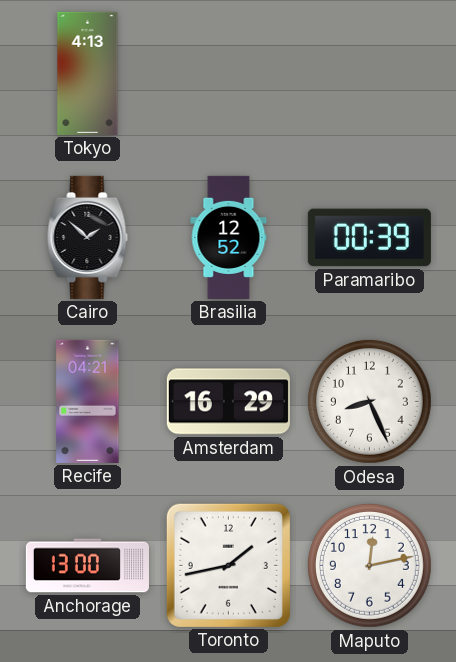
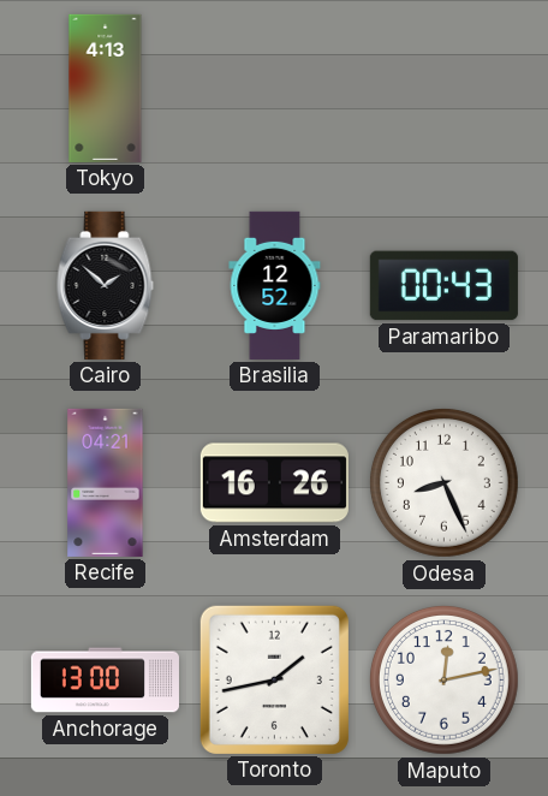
Paramaribo: 00:39 -> 00:43
Amsterdam: 16:29 -> 16:26
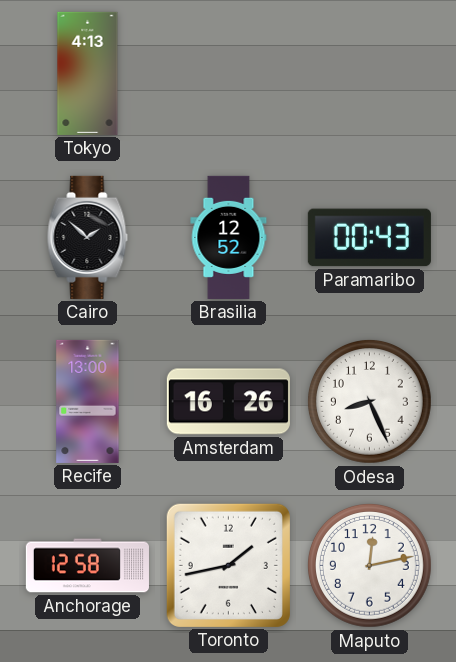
Recife: 04:21 -> 13:00
Anchorage: 13:00 -> 12:58
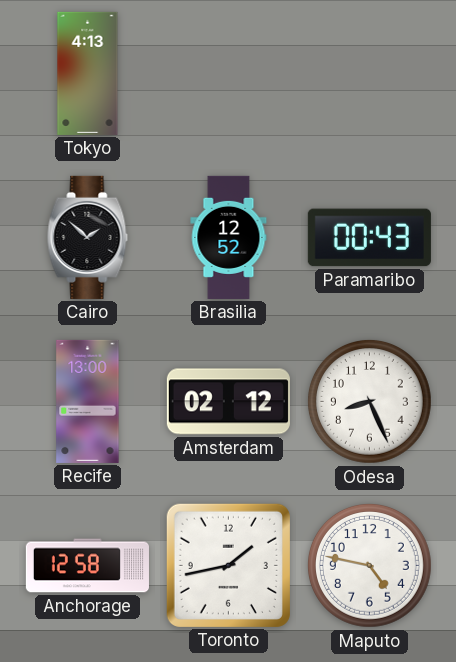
Amsterdam: 16:26 -> 02:12
Maputo: 12:13 -> 4:47
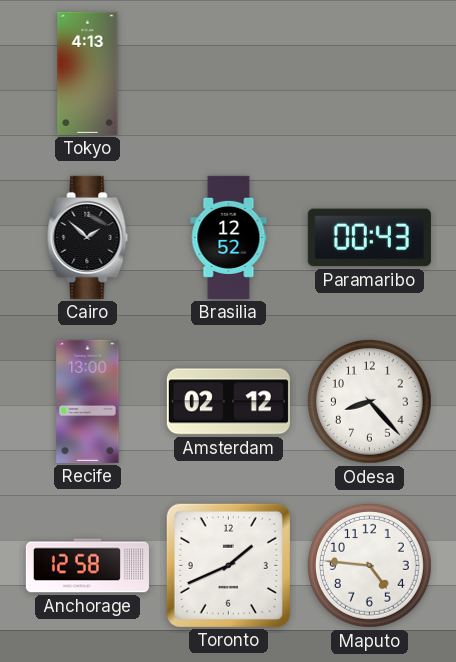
Odesa: 8:26 -> 8:23
Toronto: 1:43 -> 1:41
Maputo: 4:47 -> 4:46
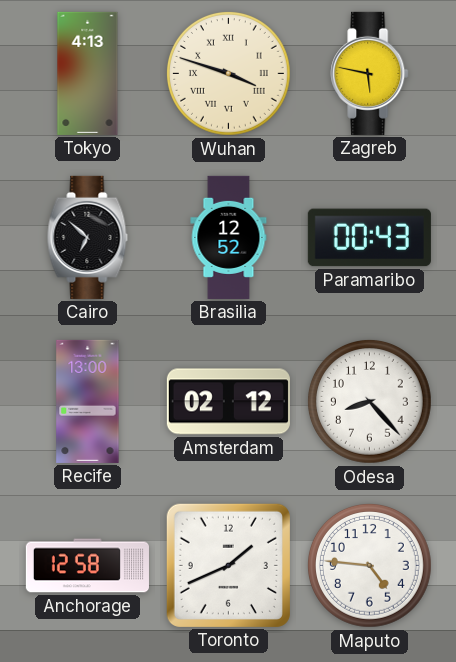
Wuhan: none -> 3:48
Zagreb: none -> 5:47
Cairo: 1:52 -> 6:52
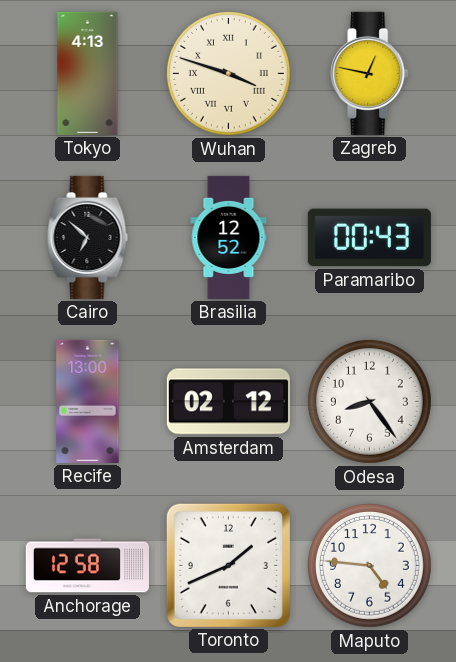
Zagreb: 5:47 -> 12:47
Odesa: 8:23 -> 8:24
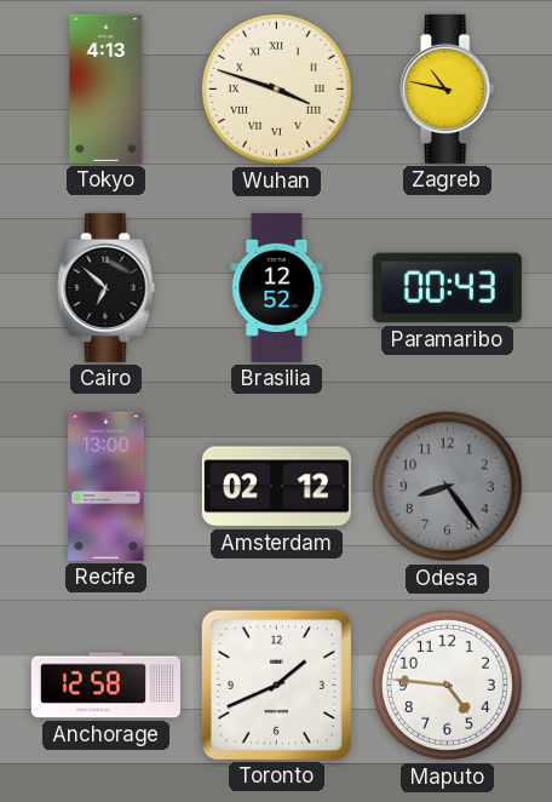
Zagreb: 12:47 -> 10:47
Odesa dial: white -> grey
